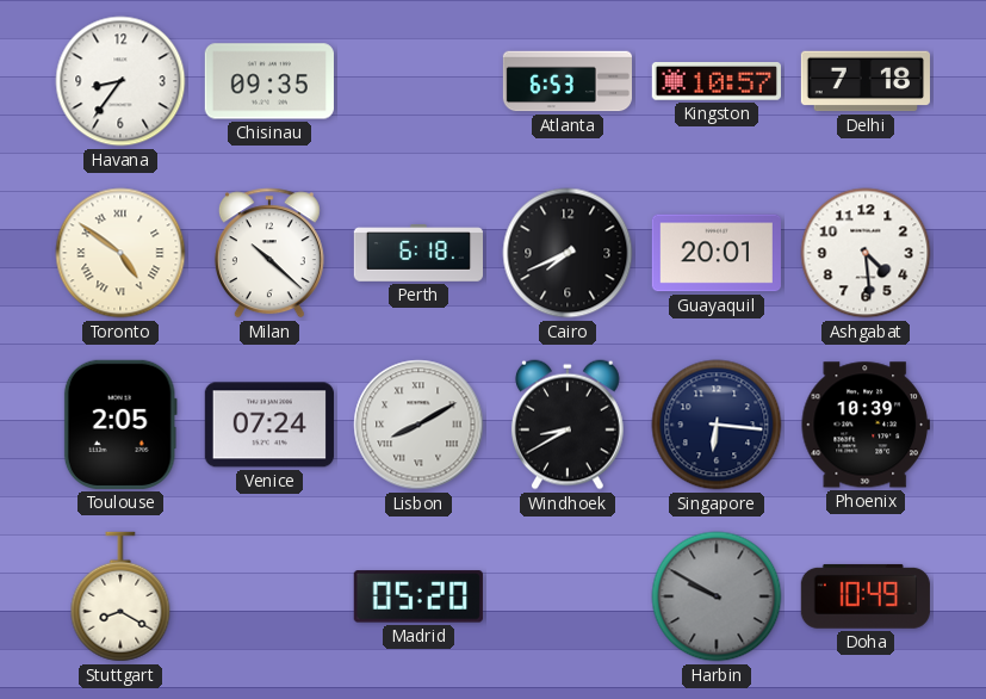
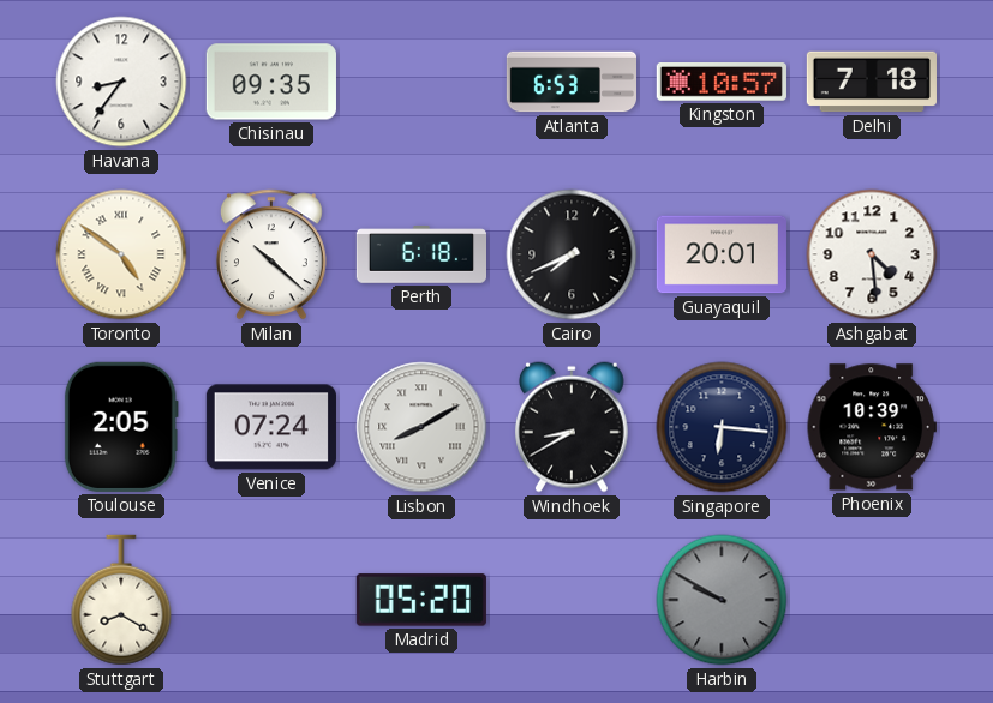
Doha: 10:49 -> none
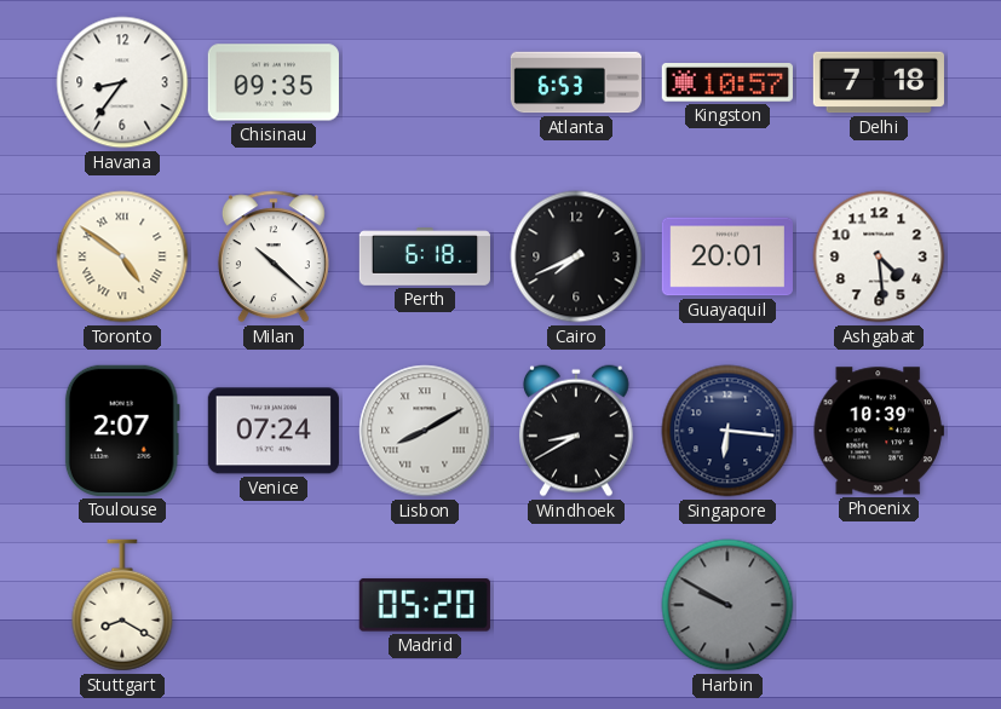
Toulouse: 2:05 -> 2:07
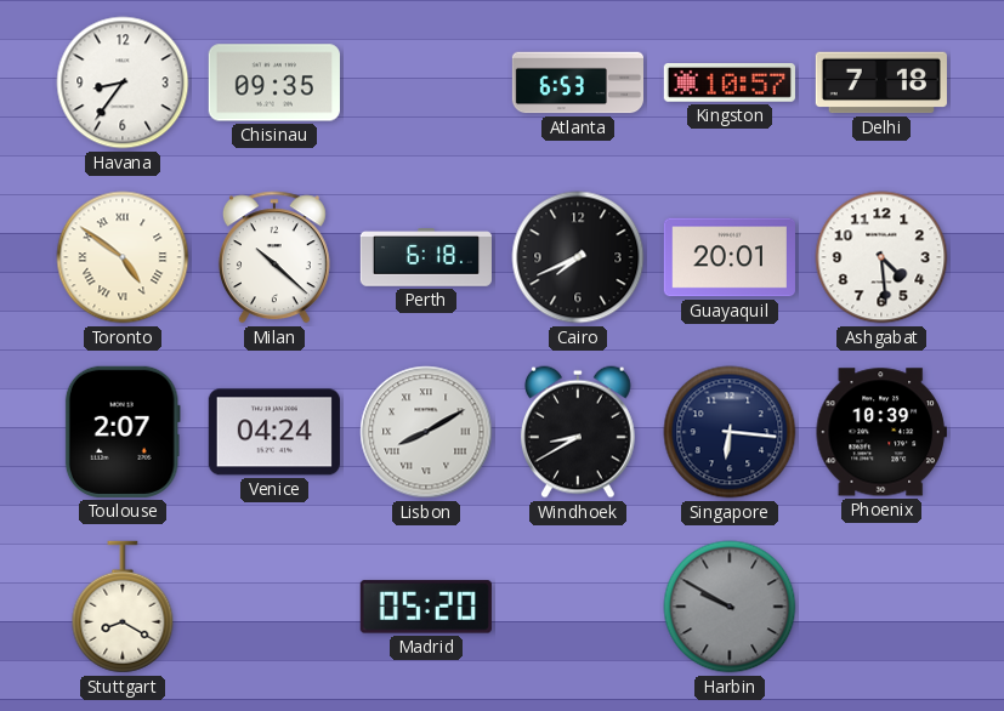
Venice: 07:24 -> 04:24
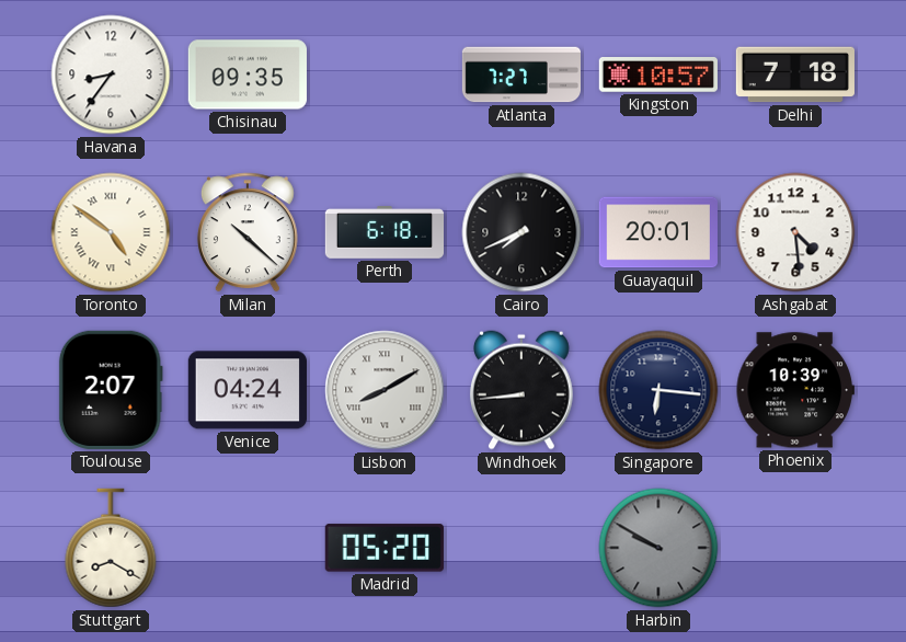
Atlanta: 6:53 -> 7:27
Windhoek: 8:40 -> 8:44
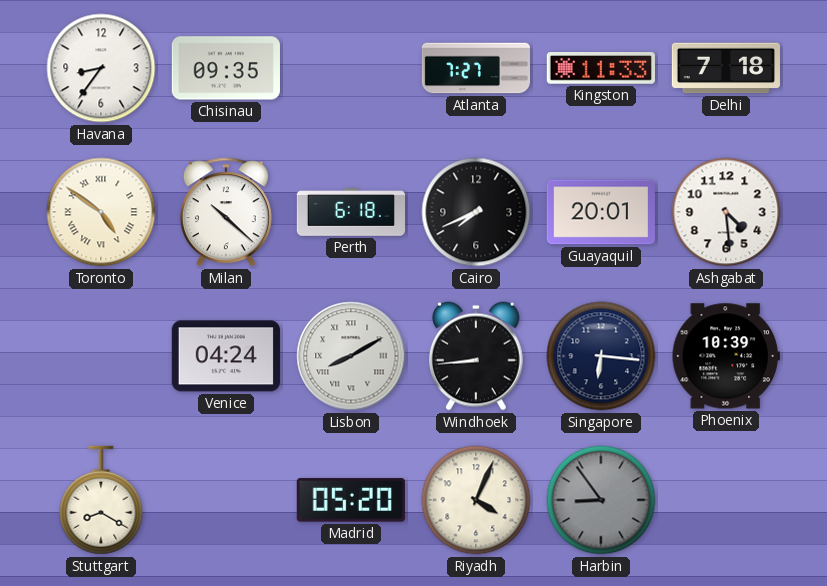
Kingston: 10:57 -> 11:33
Toulouse: 2:07 -> none
Riyadh: none -> 4:04
Harbin: 9:50 -> 8:54
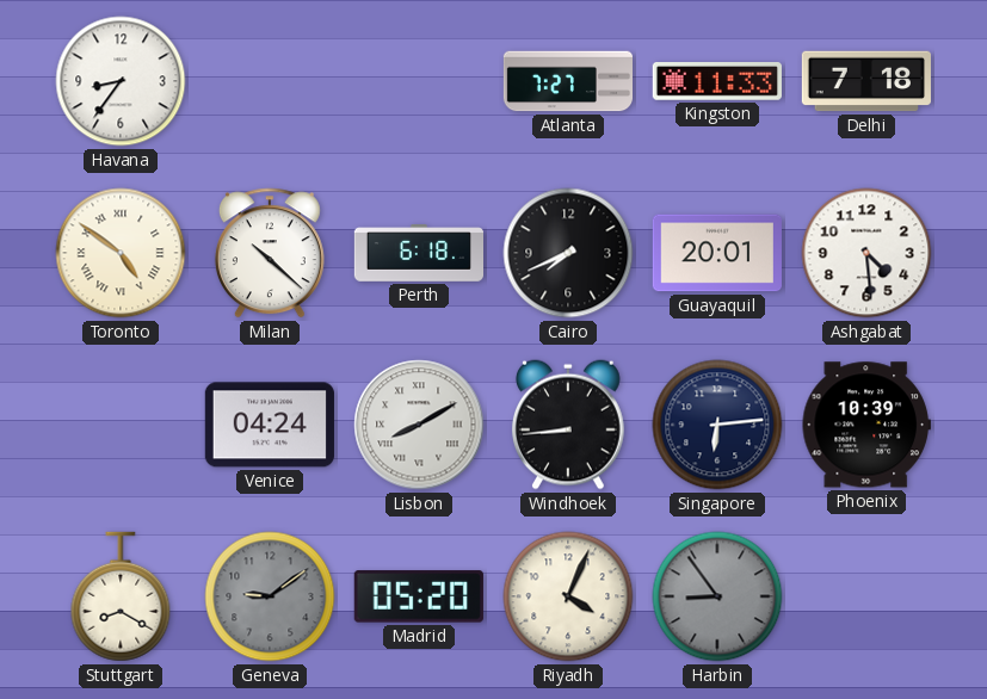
Chisinau: 09:35 -> none
Singapore: 6:16 -> 6:14
Geneva: none -> 9:09
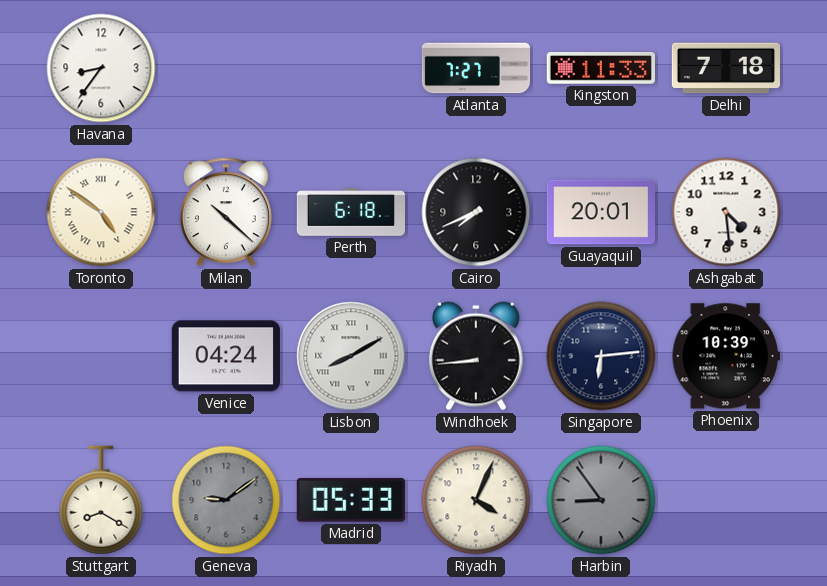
Madrid: 05:20 -> 05:33
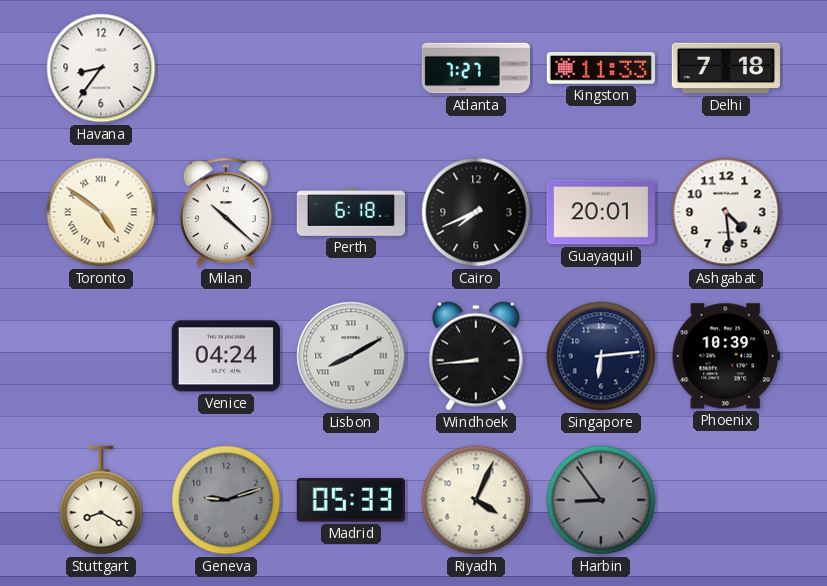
Geneva: 9:09 -> 9:12
